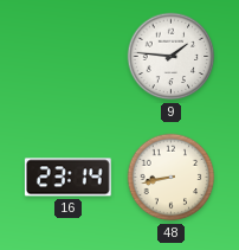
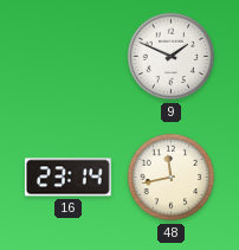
9: 1:46 -> 1:49
48: 8:43 -> 11:43
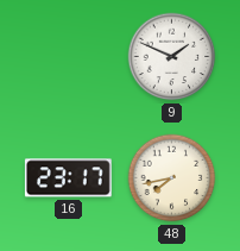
16: 23:14 -> 23:17
48: 11:43 -> 7:43
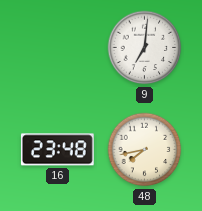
9: 1:49 -> 7:01
16: 23:17 -> 23:48
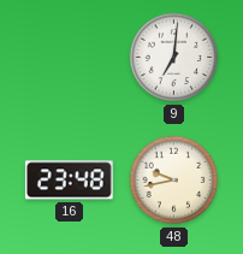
48: 7:43 -> 9:43
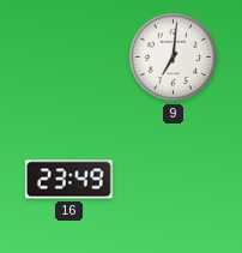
16: 23:48 -> 23:49
48: 9:43 -> none
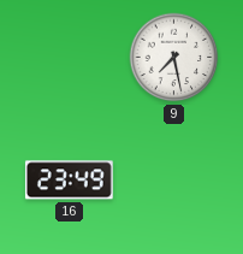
9: 7:01 -> 7:28
